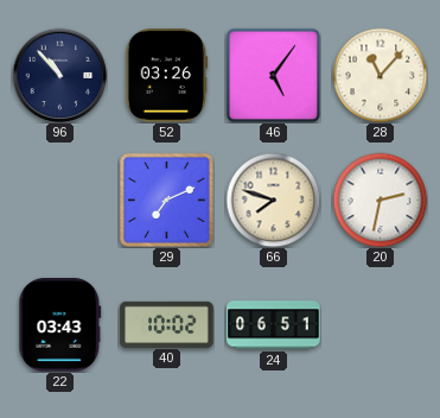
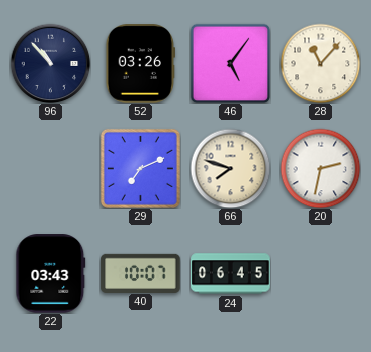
40: 10:02 -> 10:07
24: 06:51 -> 06:45
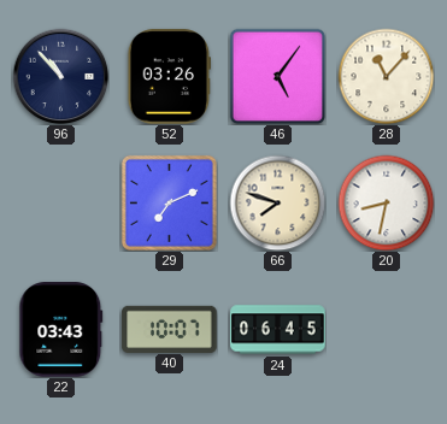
20: 2:32 -> 8:32
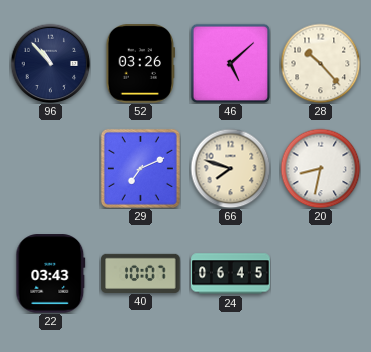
46: 5:06 -> 5:08
28: 11:07 -> 10:23
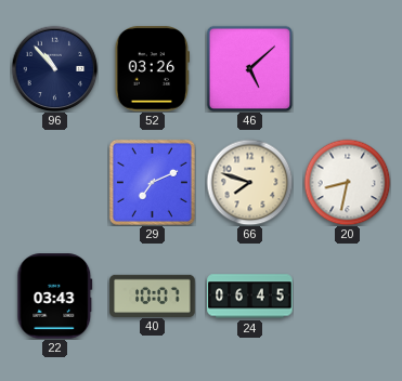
28: 10:23 -> none
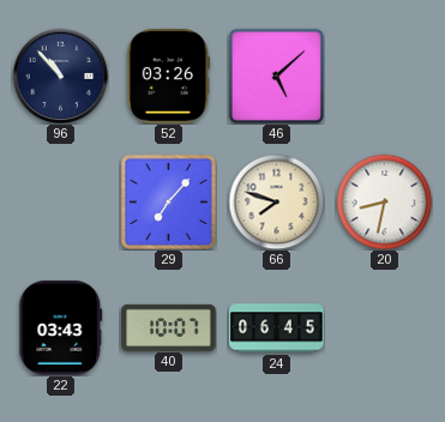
29: 7:11 -> 7:07
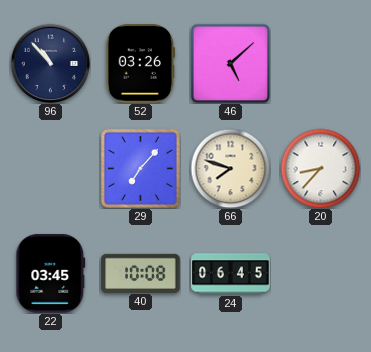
20: 8:32 -> 8:37
22: 03:43 -> 03:45
40: 10:07 -> 10:08
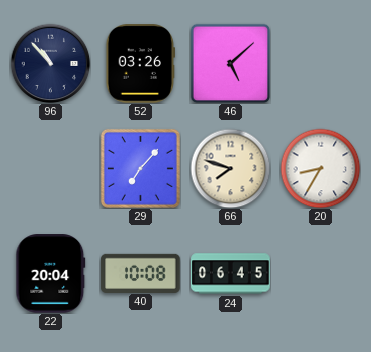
20: 8:37 -> 8:35
22: 03:45 -> 20:04
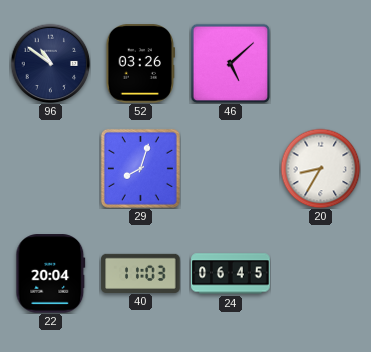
96: 10:53 -> 10:51
29: 7:07 -> 8:03
66: 7:48 -> none
40: 10:08 -> 11:03
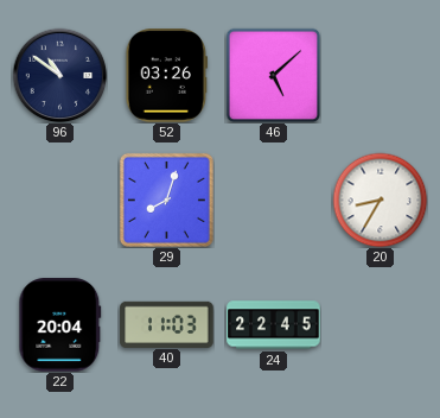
24: 06:45 -> 22:45
